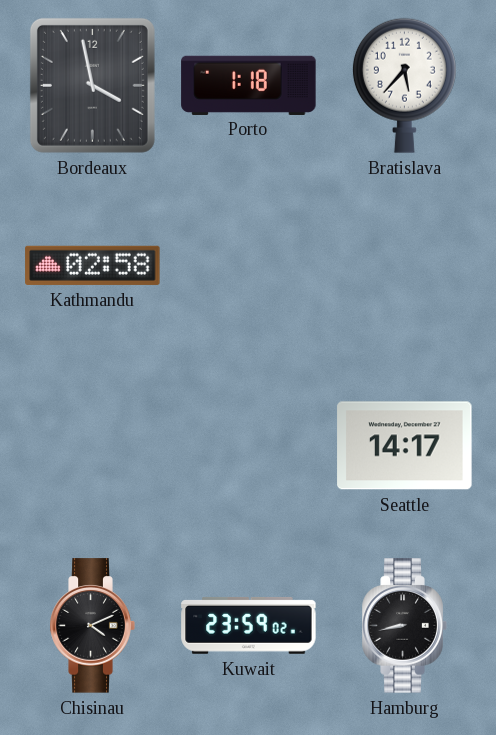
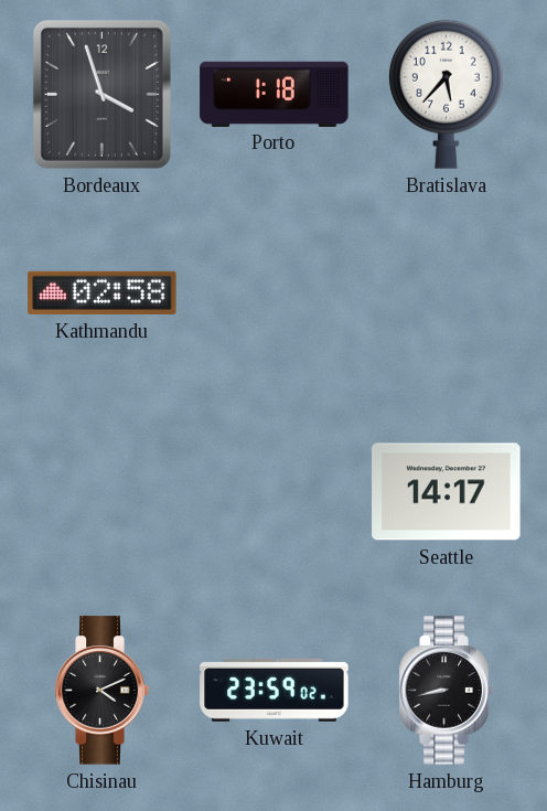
Bordeaux: 3:58 -> 3:57
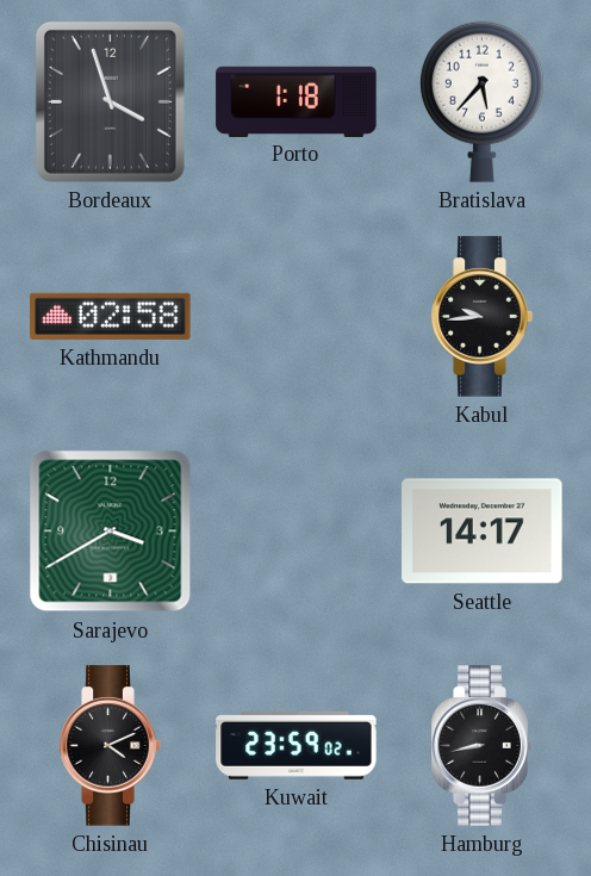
Kabul: none -> 9:44
Sarajevo: none -> 3:40
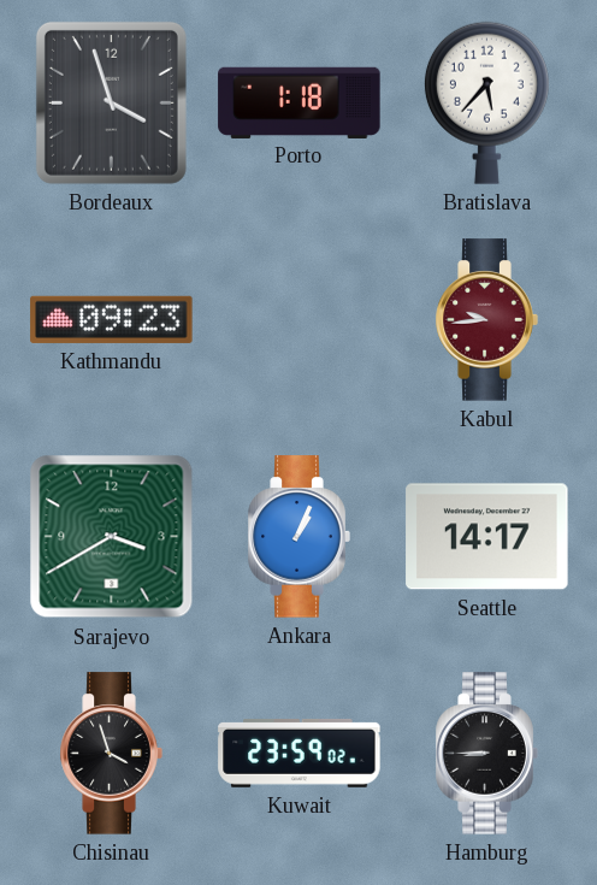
Kathmandu: 02:58 -> 09:23
Kabul dial: black -> burgundy
Ankara: none -> 1:04
Chisinau: 4:11 -> 3:57
Hamburg: 8:43 -> 8:45
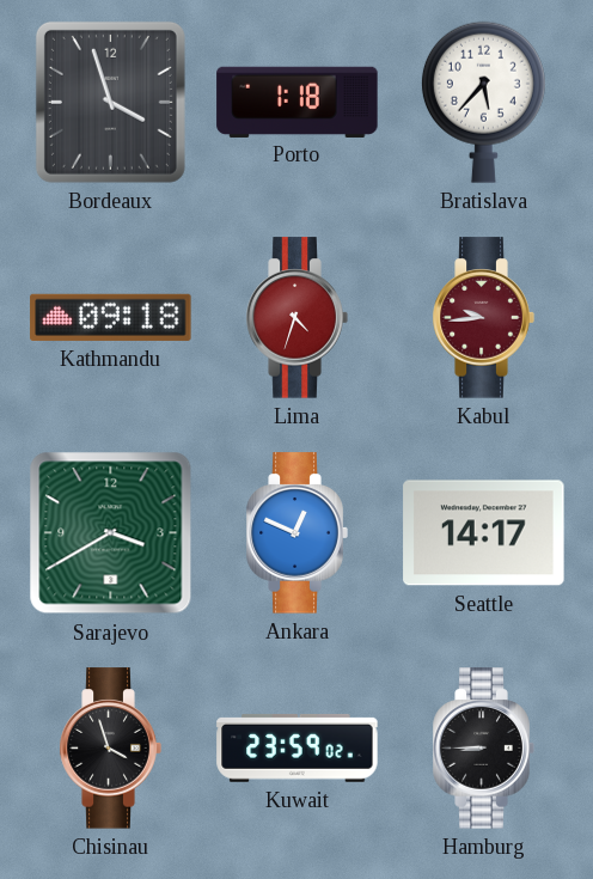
Kathmandu: 09:23 -> 09:18
Lima: none -> 4:33
Ankara: 1:04 -> 12:49
